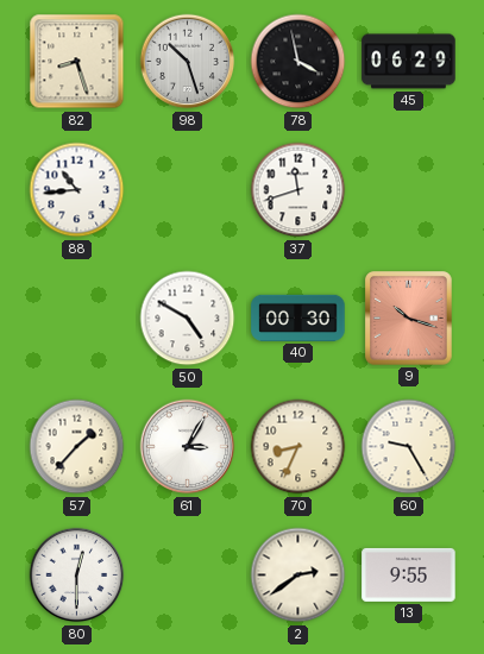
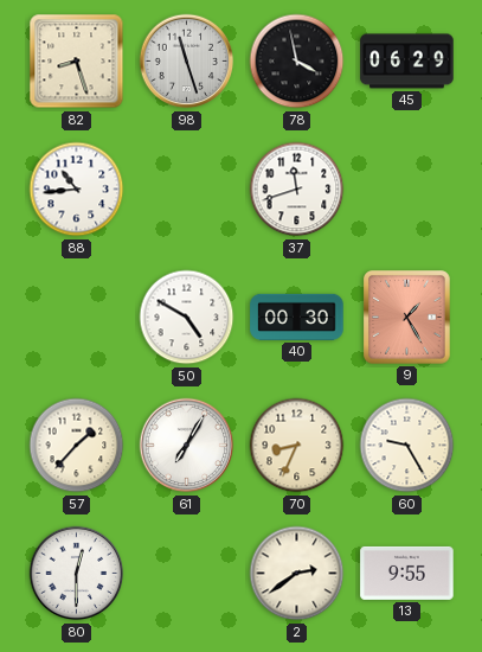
98: 10:27 -> 11:27
9: 10:18 -> 1:25
61: 3:05 -> 7:05
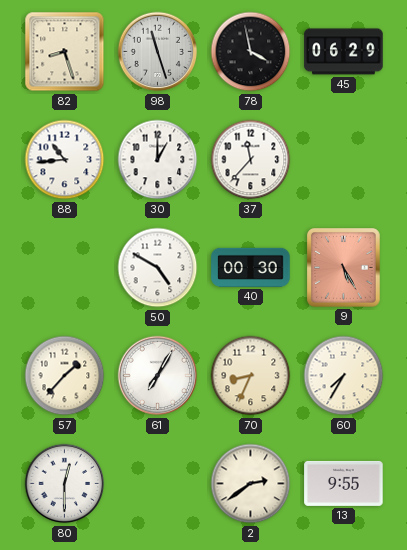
30: none -> 1:00
37: 11:42 -> 11:37
9: 1:25 -> 5:25
60: 9:25 -> 7:35
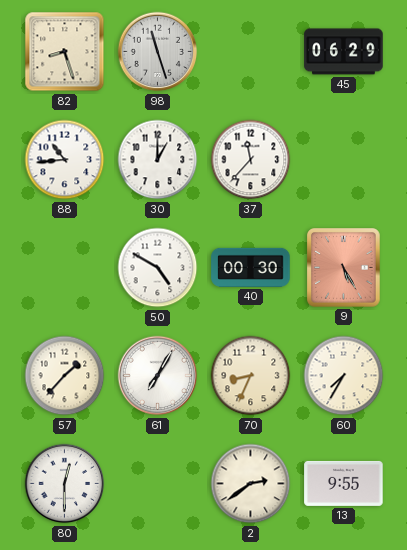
78: 3:58 -> none
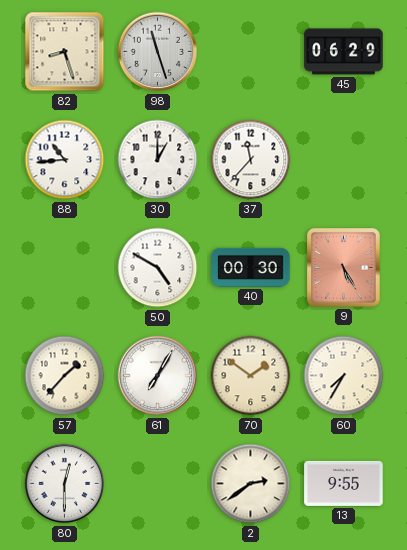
70: 8:34 -> 1:51
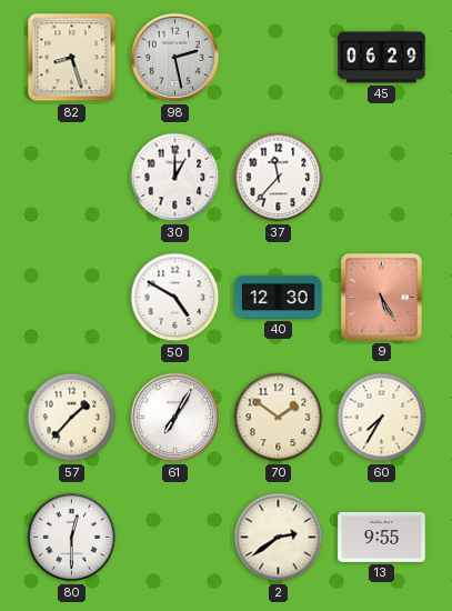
98: 11:27 -> 2:28
88: 10:44 -> none
40: 00:30 -> 12:30
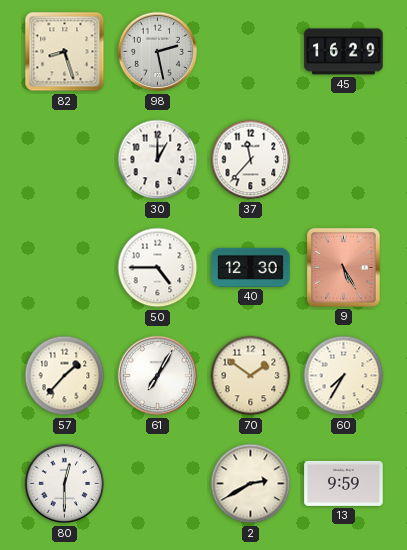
45: 06:29 -> 16:29
50: 4:50 -> 4:45
2: 2:39 -> 2:40
13: 9:55 -> 9:59
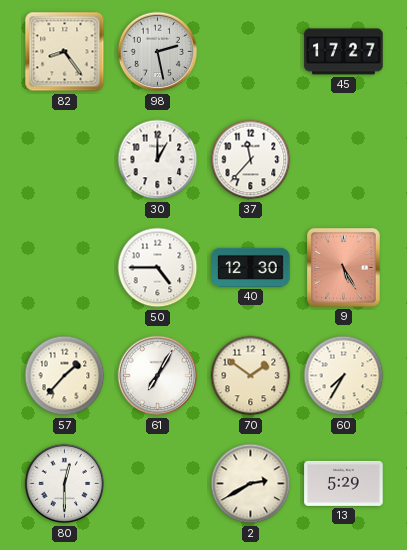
82: 8:27 -> 8:24
45: 16:29 -> 17:27
13: 9:59 -> 5:29
